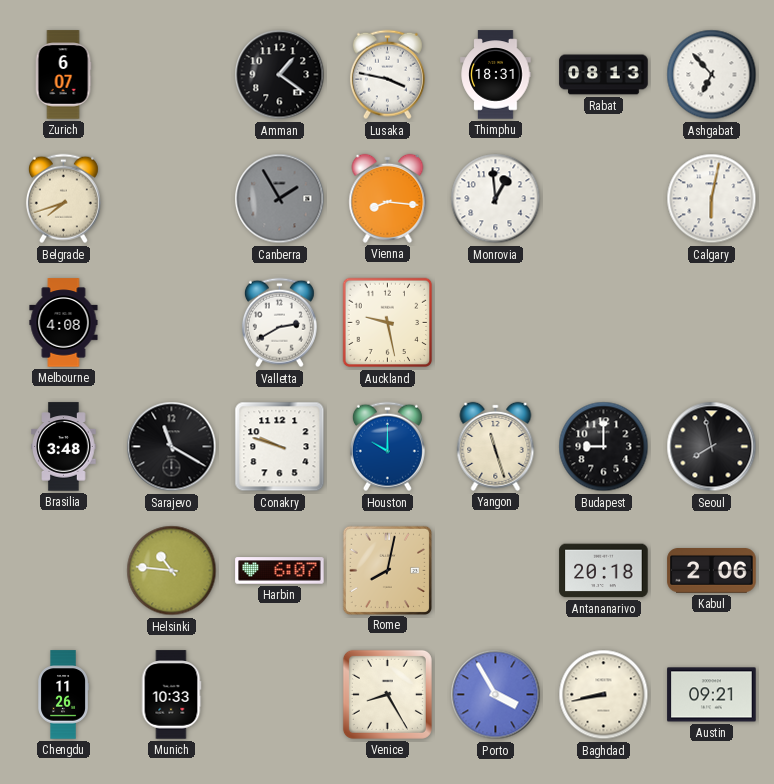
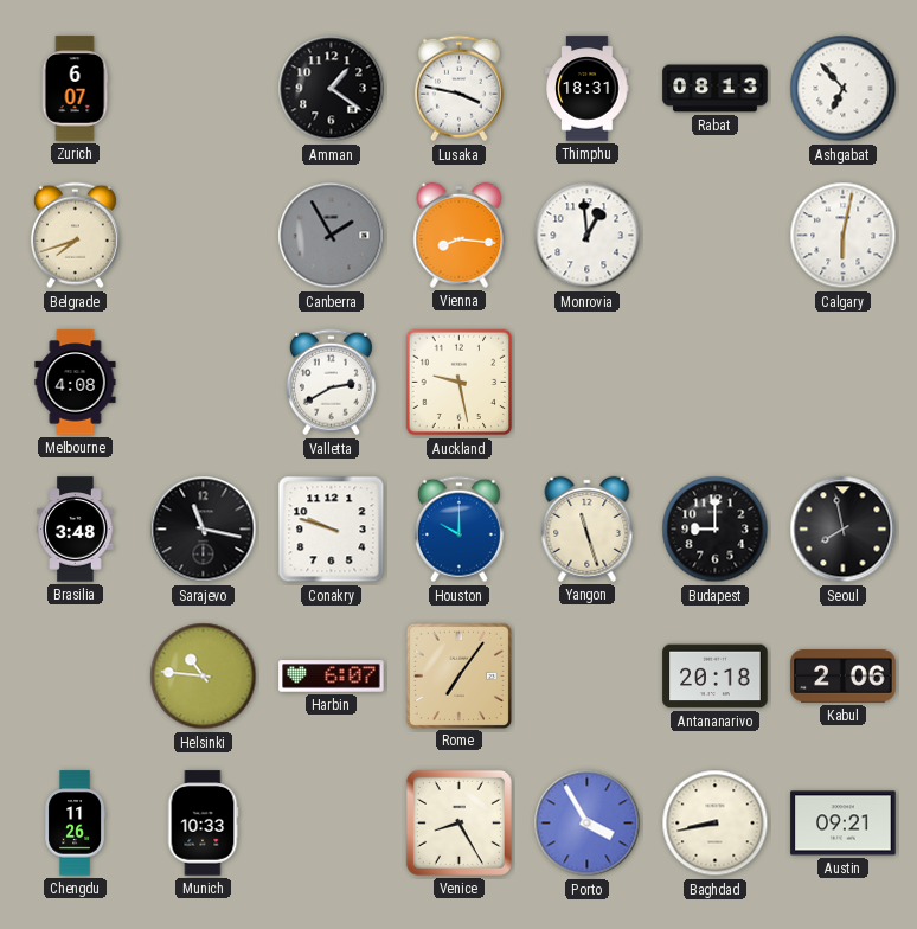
Sarajevo: 11:20 -> 11:17
Rome: 8:02 -> 7:06
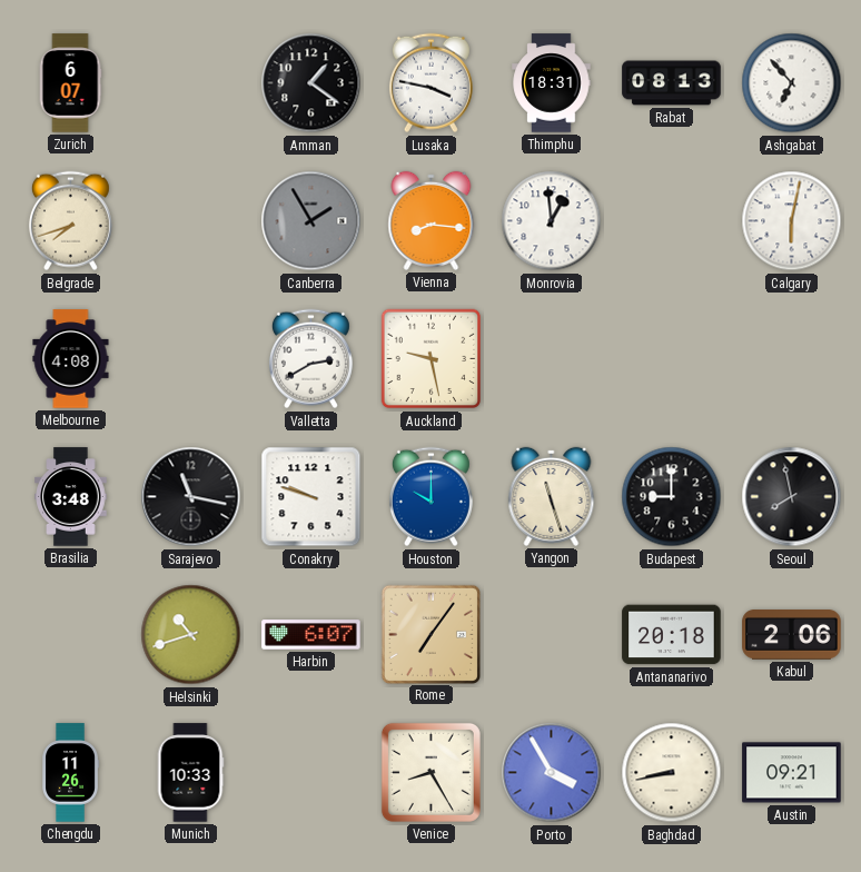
Helsinki: 10:46 -> 10:42
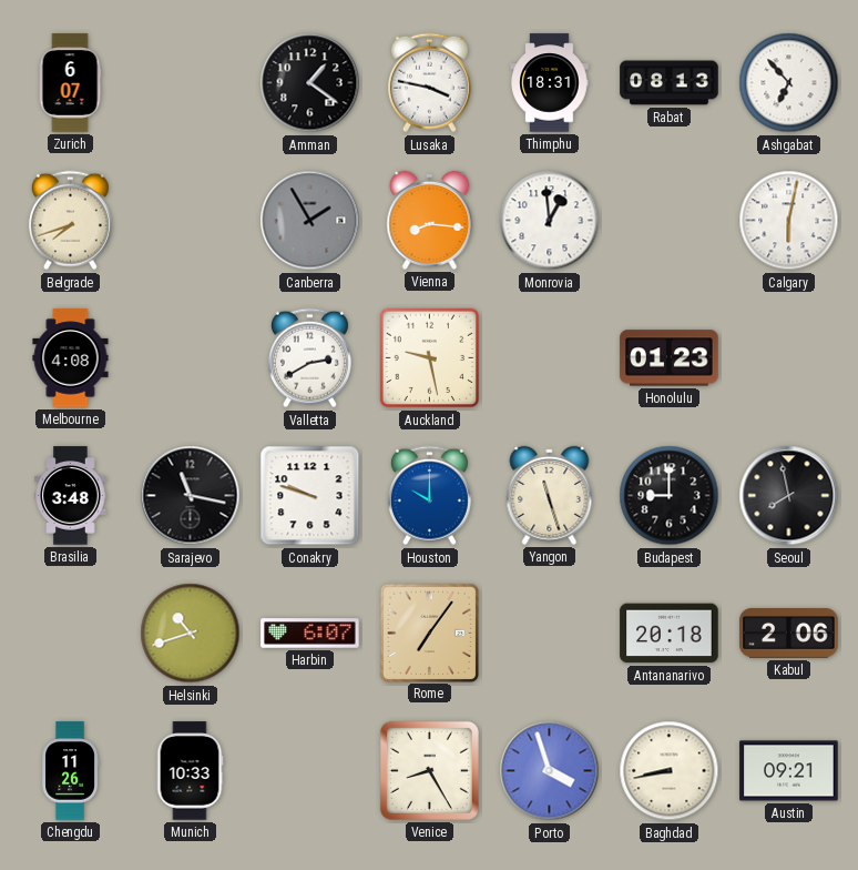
Honolulu: none -> 01:23
Porto: 3:55 -> 3:57
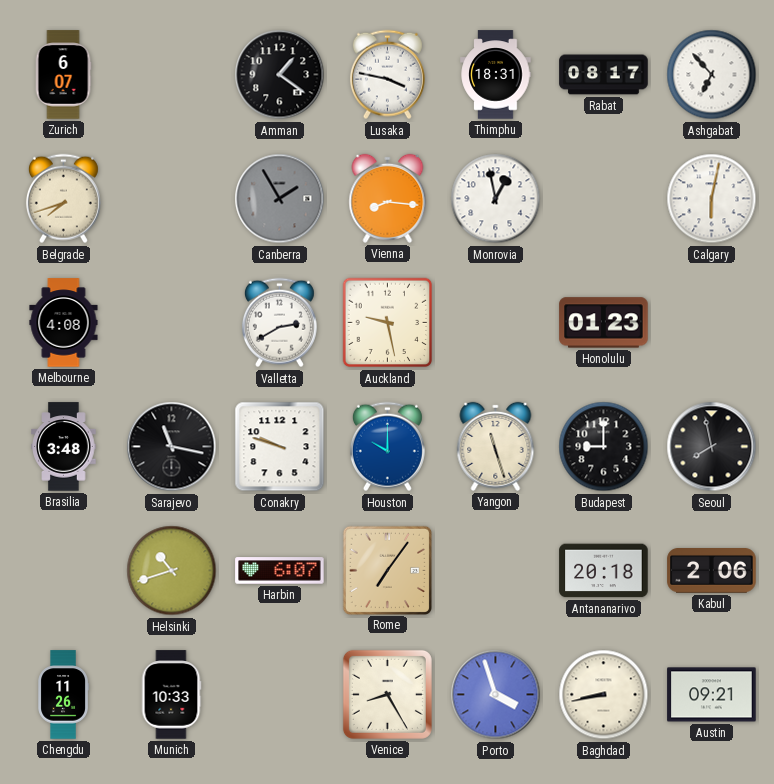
Rabat: 08:13 -> 08:17
Monrovia: 12:59 -> 12:58
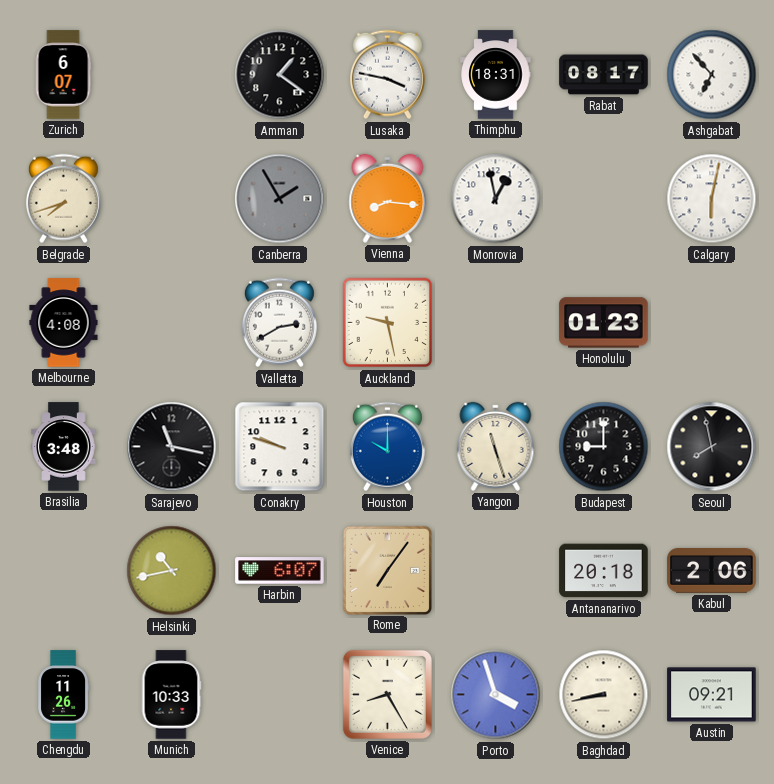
Helsinki: 10:42 -> 10:43
